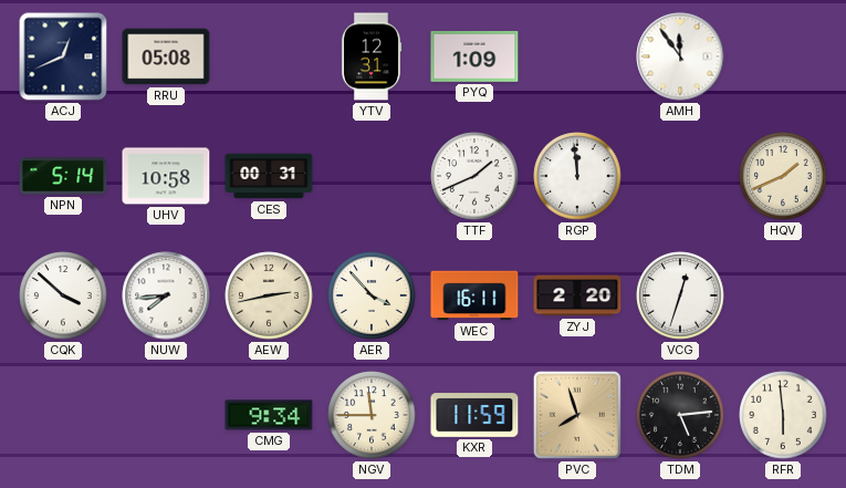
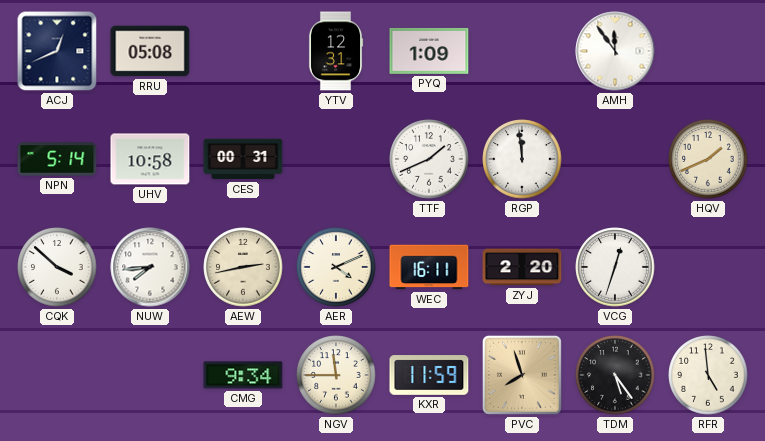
AER: 3:53 -> 4:11
TDM: 5:14 -> 5:24
RFR: 5:59 -> 4:59
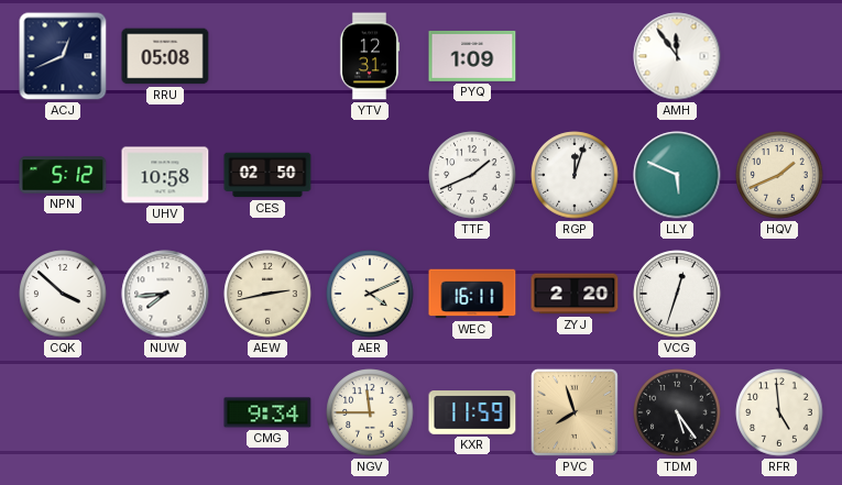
NPN: 5:14 -> 5:12
CES: 00:31 -> 02:50
RGP: 11:59 -> 12:03
LLY: none -> 5:49
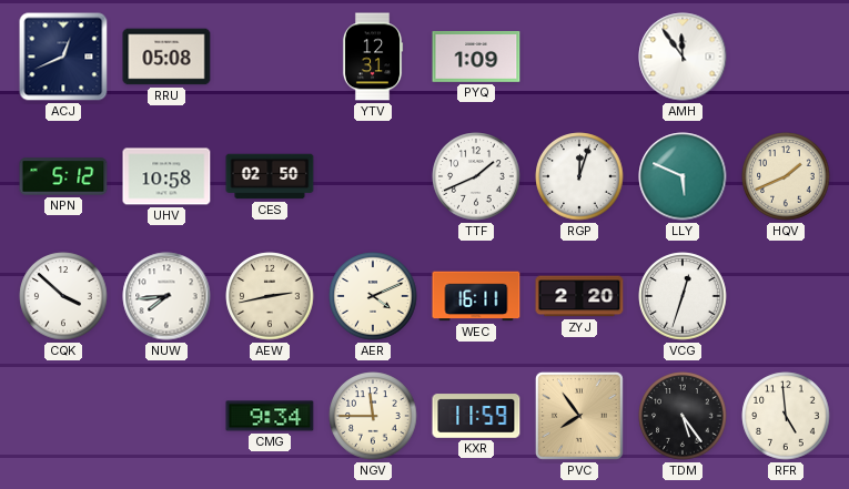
PVC: 7:57 -> 7:54
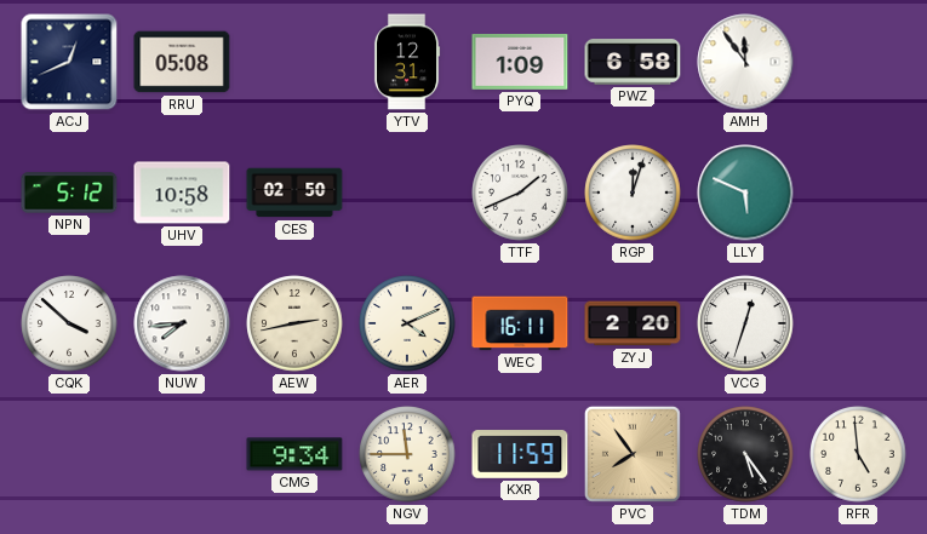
PWZ: none -> 6:58
HQV: 1:41 -> none
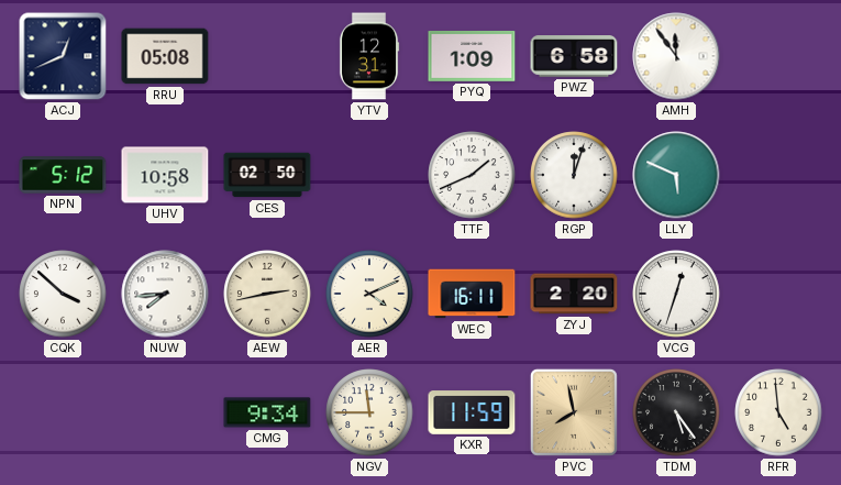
PVC: 7:54 -> 7:58
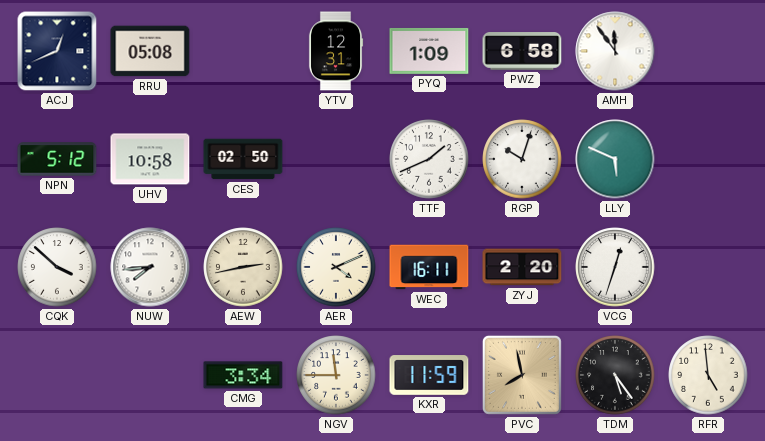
RGP: 12:03 -> 10:03
CMG: 9:34 -> 3:34
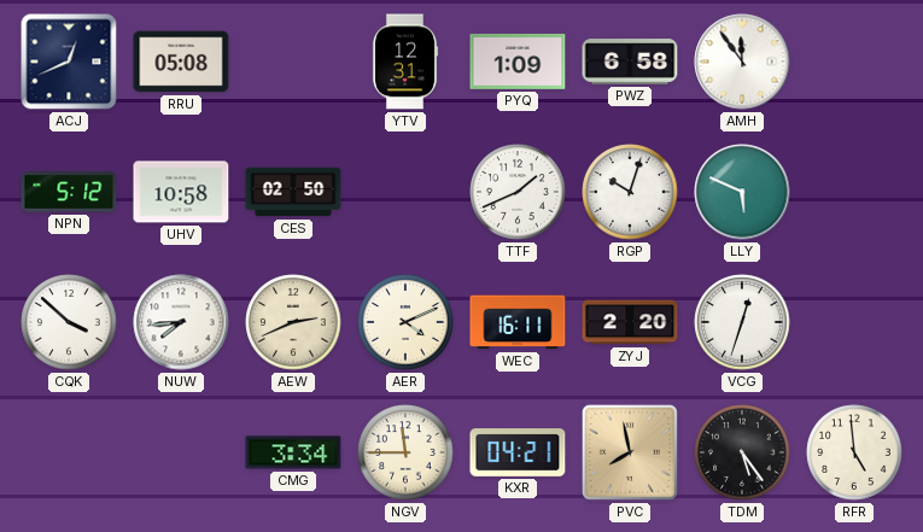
AEW: 2:43 -> 2:41
KXR: 11:59 -> 04:21
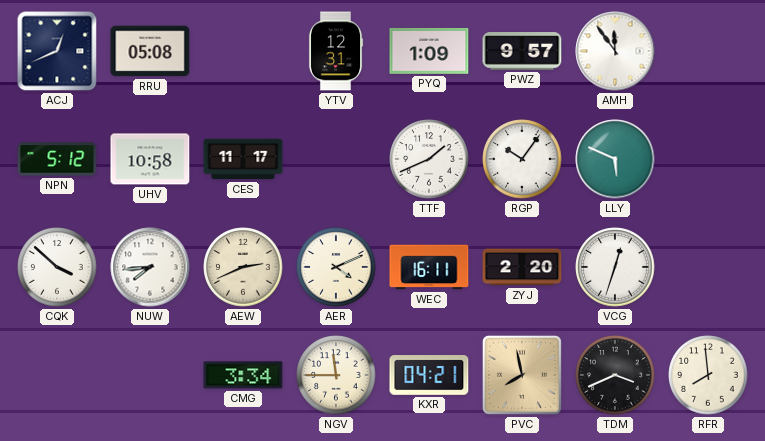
PWZ: 6:58 -> 9:57
CES: 02:50 -> 11:17
RGP: 10:03 -> 10:06
TDM: 5:24 -> 3:41
RFR: 4:59 -> 7:59
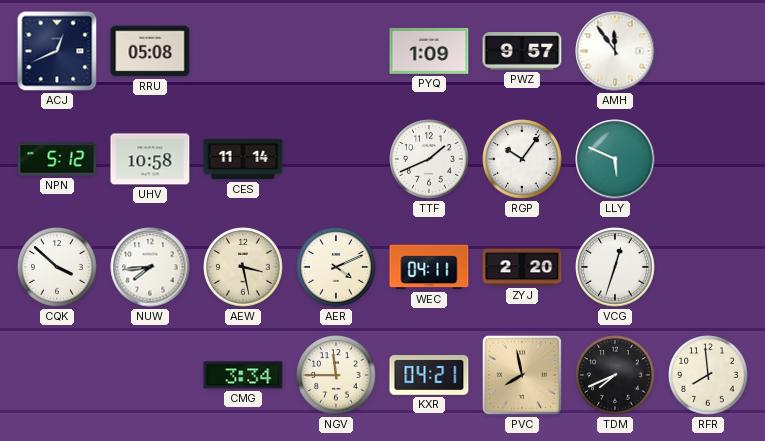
YTV: 12:31 -> none
CES: 11:17 -> 11:14
AEW: 2:41 -> 3:28
WEC: 16:11 -> 04:11
TDM: 3:41 -> 7:41
